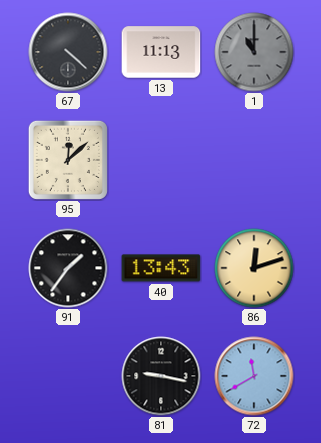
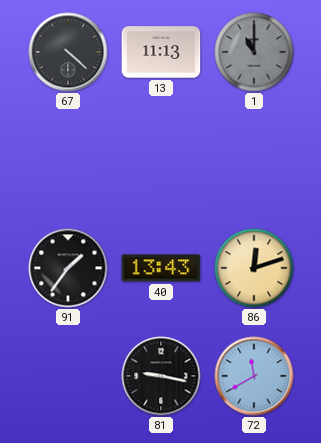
95: 12:08 -> none
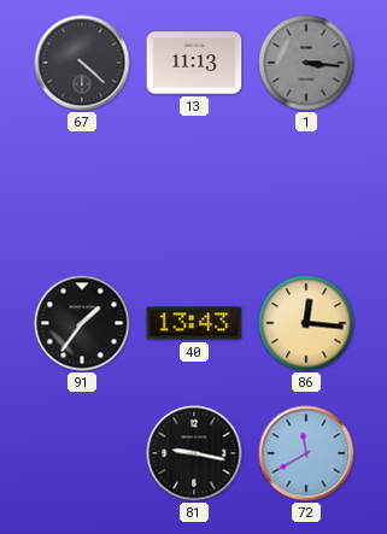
1: 11:00 -> 3:16
86: 12:12 -> 12:16
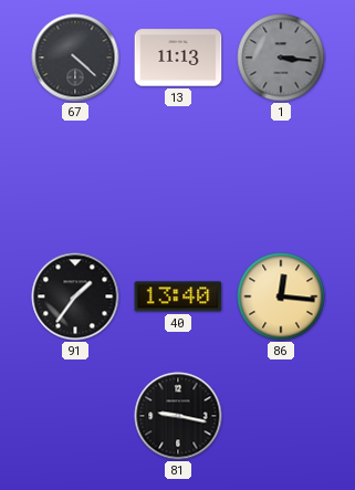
40: 13:43 -> 13:40
72: 11:40 -> none
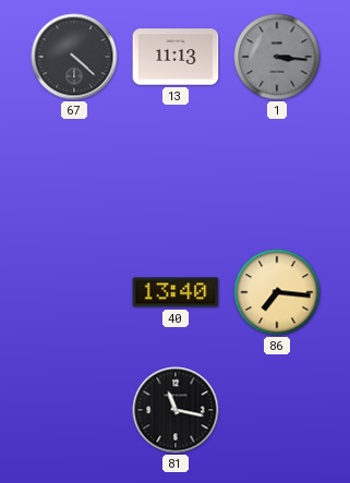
91: 1:36 -> none
86: 12:16 -> 7:16
81: 9:17 -> 11:17
